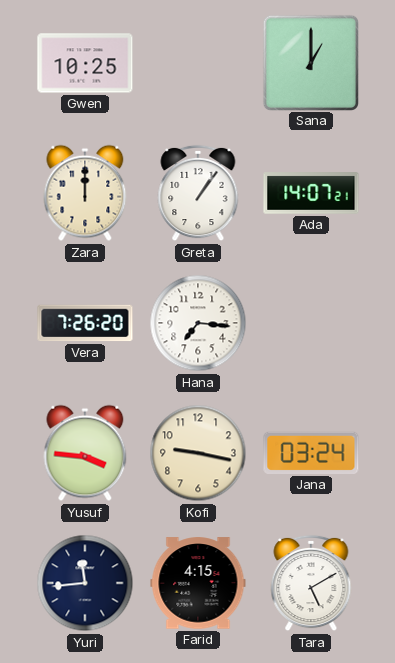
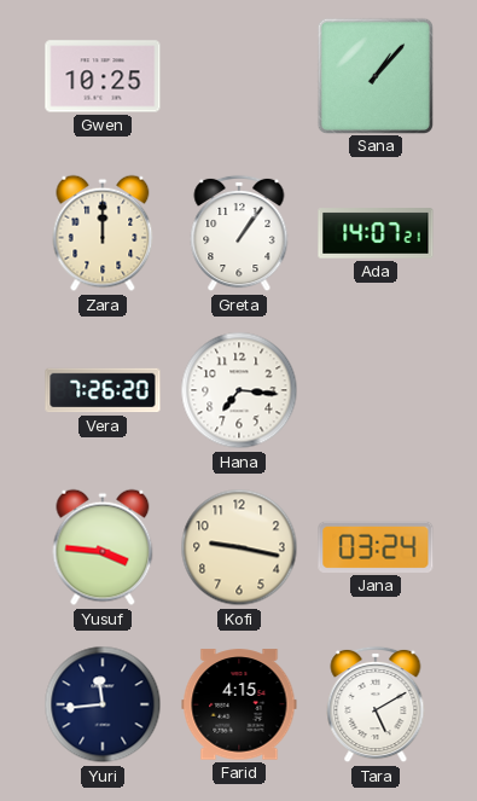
Sana: 1:00 -> 1:07
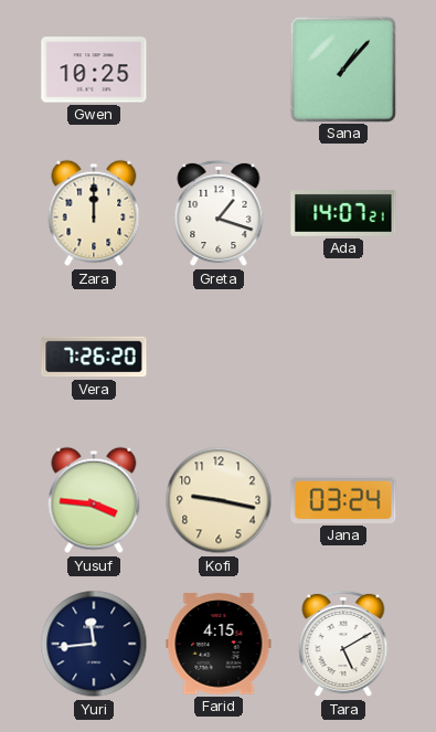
Greta: 1:06 -> 1:18
Hana: 7:16 -> none
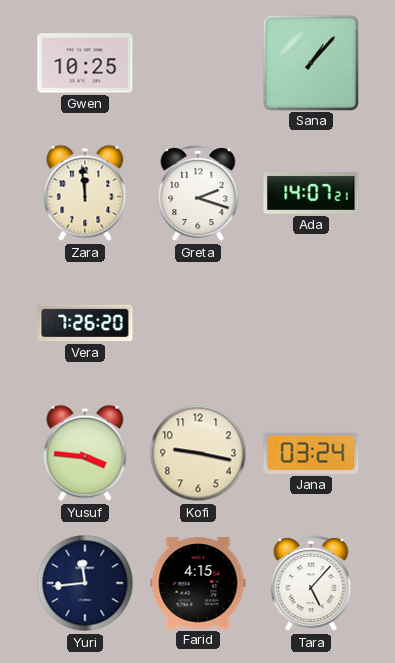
Zara: 12:00 -> 11:59
Greta: 1:18 -> 2:18
Tara: 5:10 -> 5:07
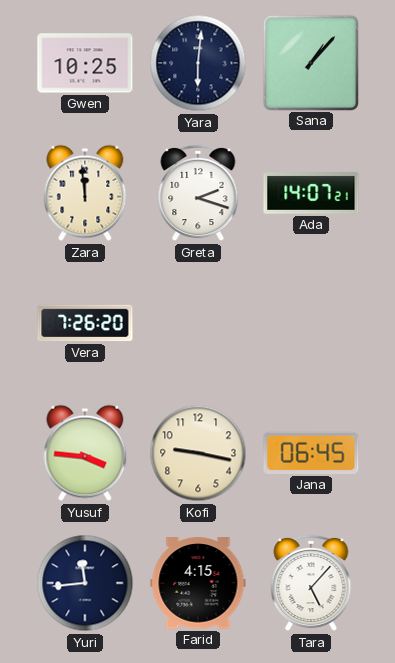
Yara: none -> 6:01
Jana: 03:24 -> 06:45
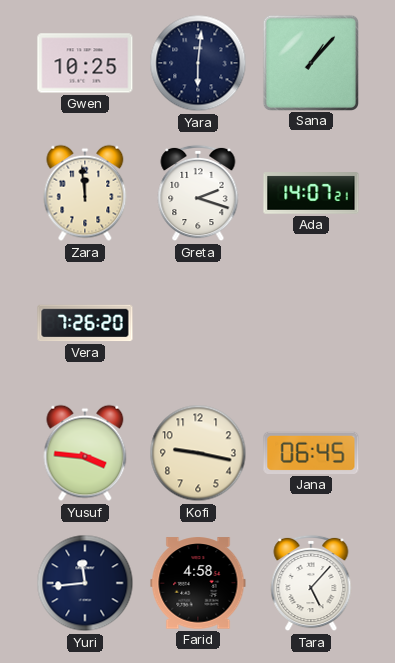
Farid: 4:15 -> 4:58
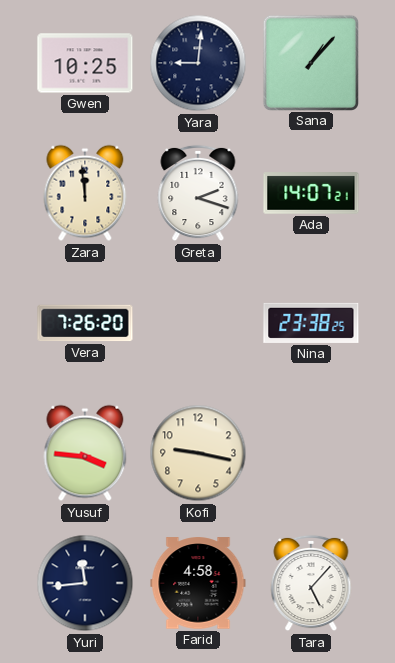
Yara: 6:01 -> 9:01
Nina: none -> 23:38
Jana: 06:45 -> none
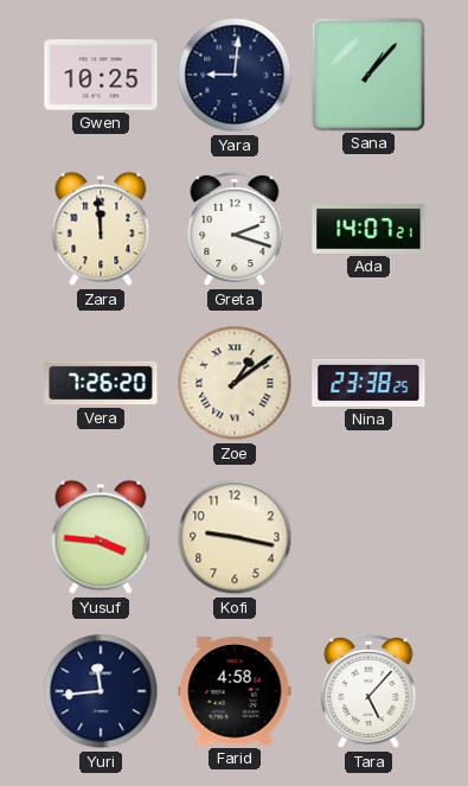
Zoe: none -> 1:09
